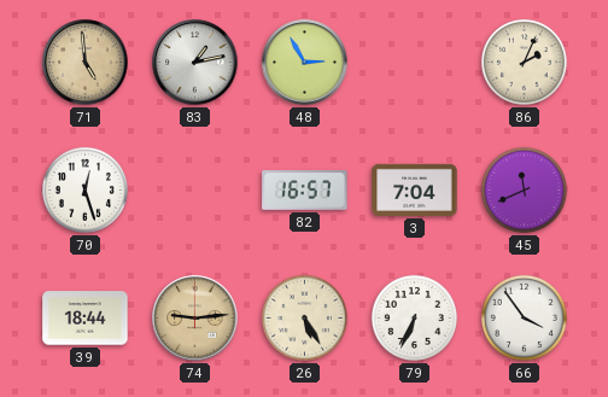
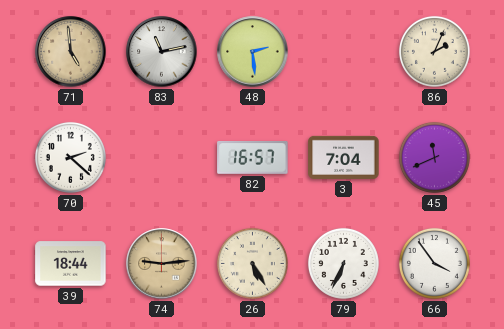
83: 1:13 -> 11:13
48: 2:55 -> 2:29
70: 12:27 -> 2:22
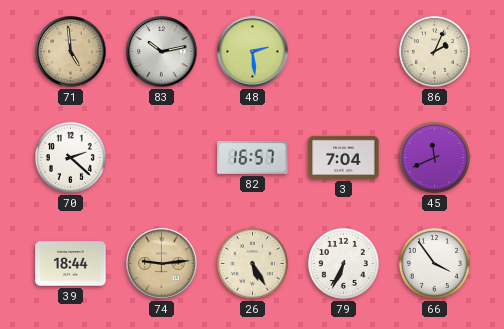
83: 11:13 -> 10:13
